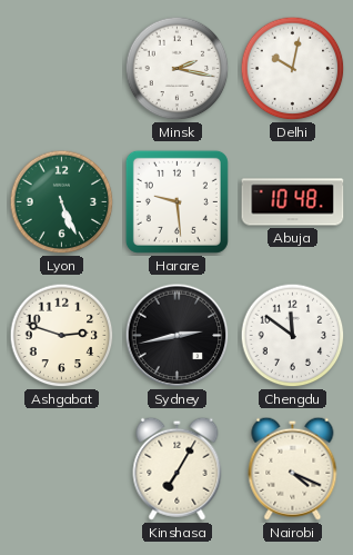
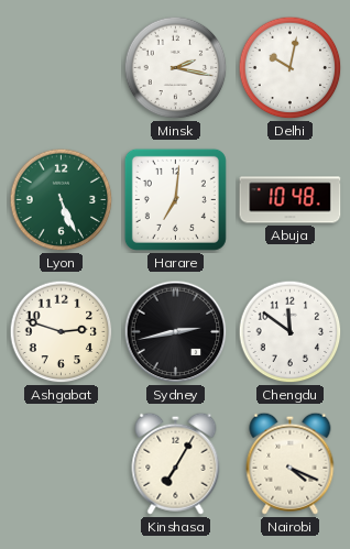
Harare: 9:29 -> 7:01
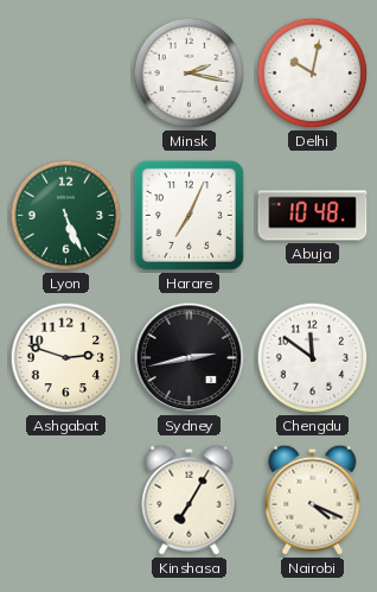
Harare: 7:01 -> 7:04
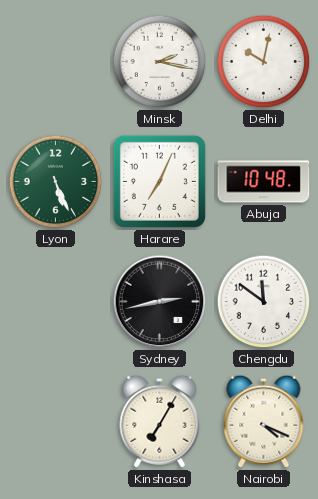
Ashgabat: 2:48 -> none
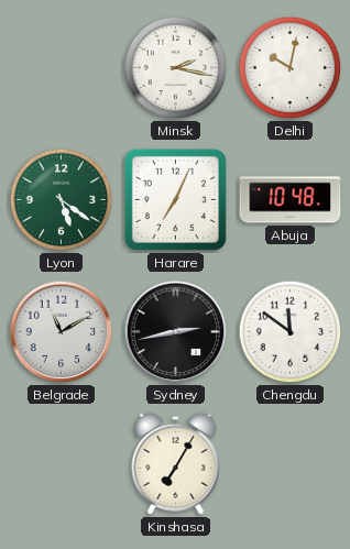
Lyon: 5:26 -> 5:21
Belgrade: none -> 11:10
Nairobi: 4:19 -> none
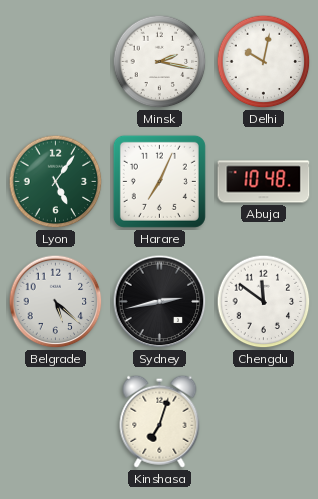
Lyon: 5:21 -> 5:06
Belgrade: 11:10 -> 5:22
Kinshasa: 7:05 -> 7:03
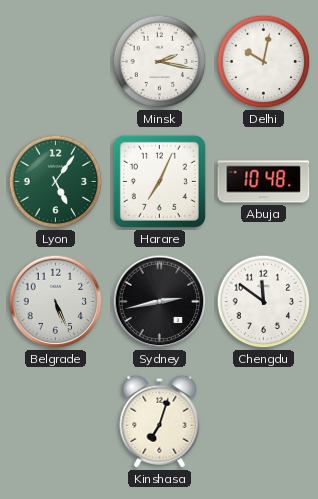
Belgrade: 5:22 -> 5:26
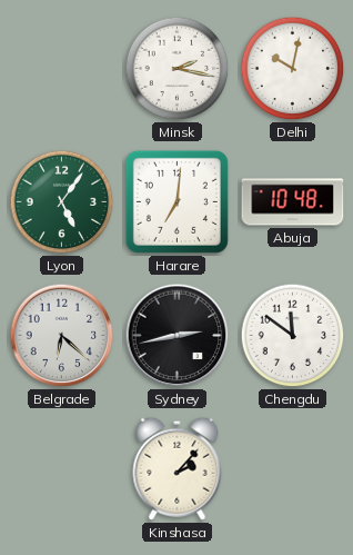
Harare: 7:04 -> 7:01
Belgrade: 5:26 -> 6:22
Kinshasa: 7:03 -> 2:07
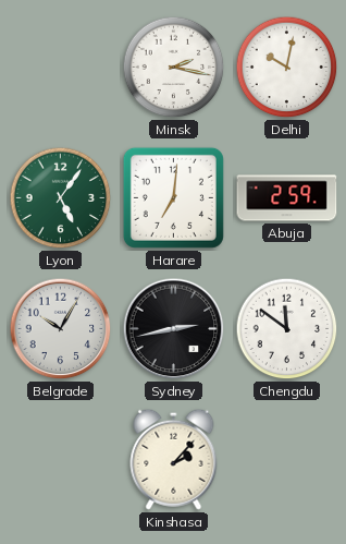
Abuja: 10:48 -> 2:59
Belgrade: 6:22 -> 10:05
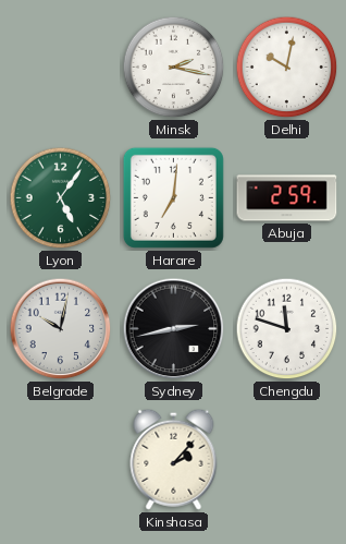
Belgrade: 10:05 -> 10:02
Chengdu: 11:51 -> 11:48
